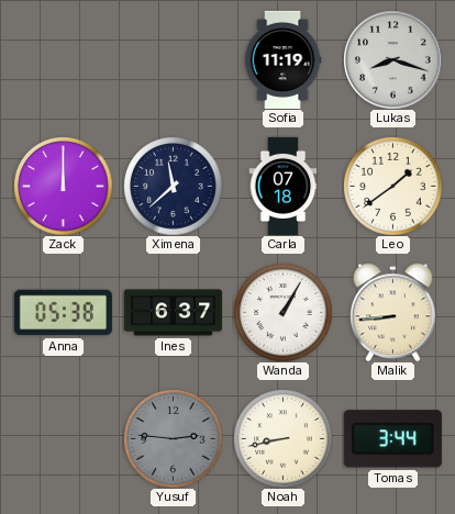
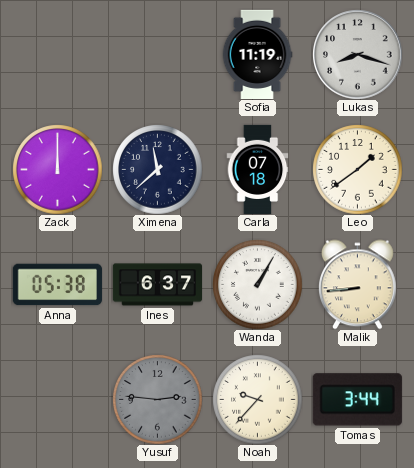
Noah: 8:43 -> 9:37
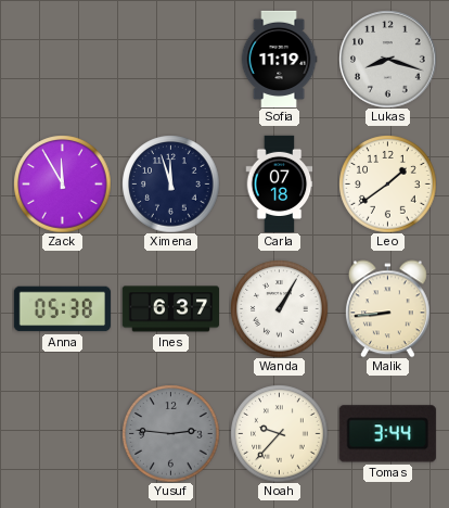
Zack: 12:00 -> 11:55
Ximena: 11:38 -> 11:57
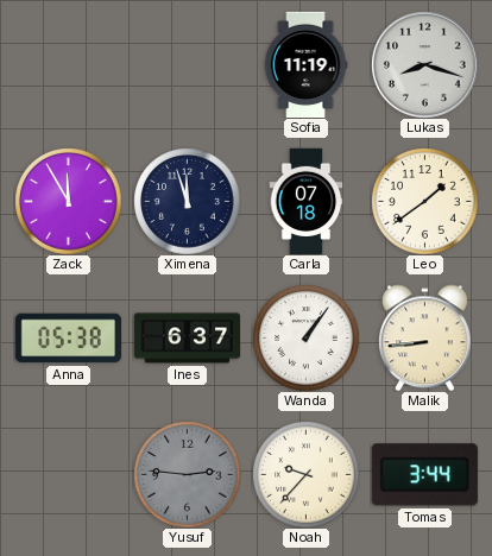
Wanda: 1:05 -> 1:06
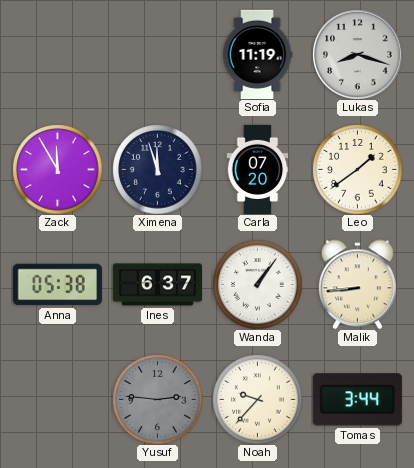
Carla: 07:18 -> 07:20
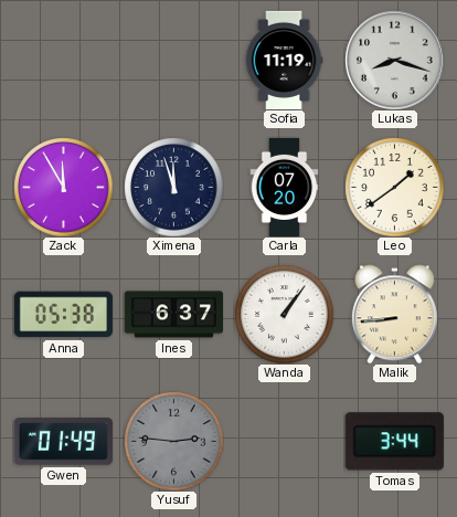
Gwen: none -> 01:49
Noah: 9:37 -> none
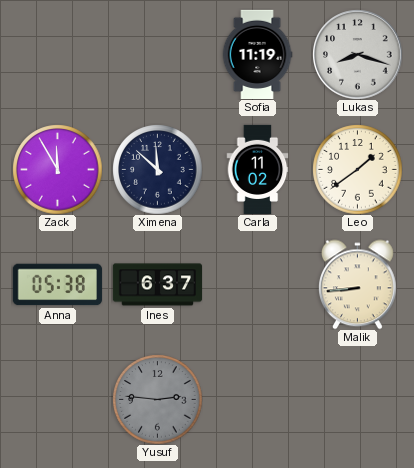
Ximena: 11:57 -> 11:52
Carla: 07:20 -> 11:02
Wanda: 1:06 -> none
Gwen: 01:49 -> none
Tomas: 3:44 -> none
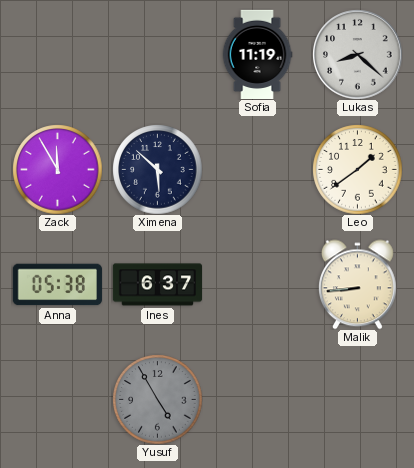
Lukas: 8:18 -> 8:22
Ximena: 11:52 -> 5:52
Carla: 11:02 -> none
Yusuf: 2:46 -> 4:55
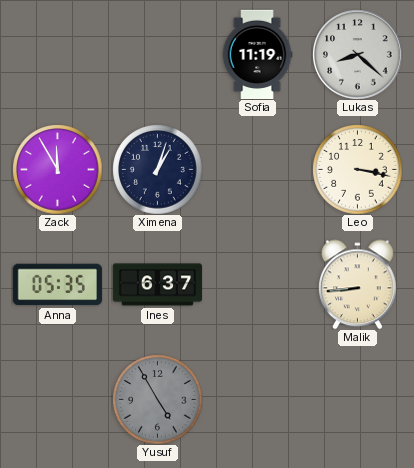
Ximena: 5:52 -> 1:03
Leo: 1:39 -> 3:17
Anna: 05:38 -> 05:35
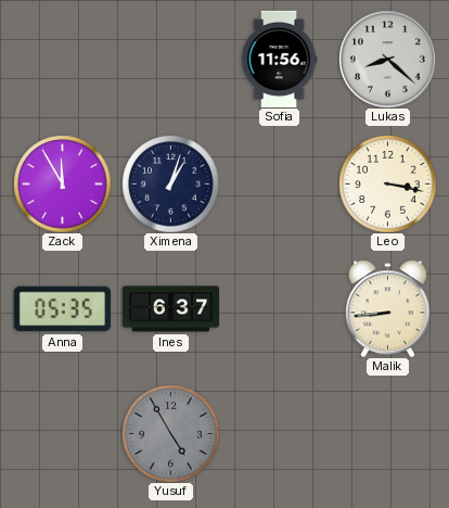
Sofia: 11:19 -> 11:56
